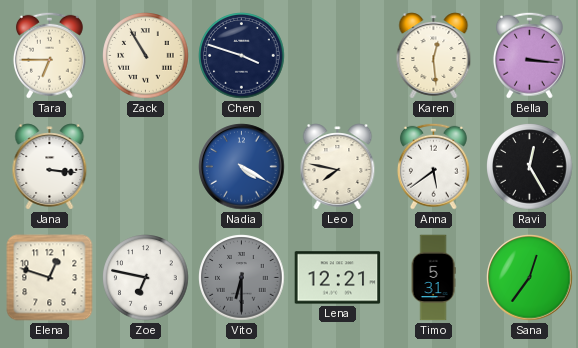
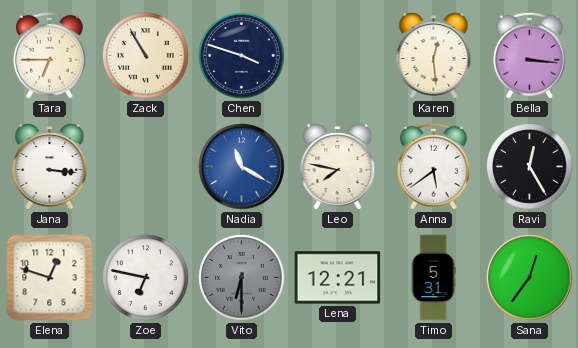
Nadia: 4:20 -> 11:20
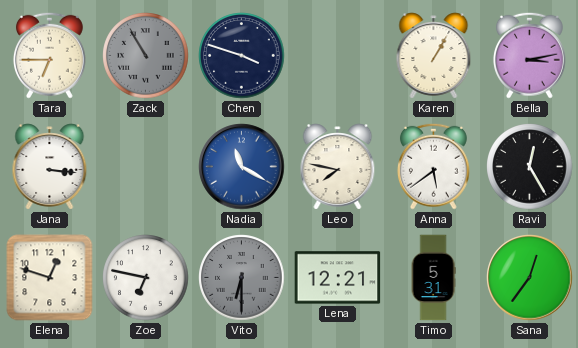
Zack dial: cream -> grey
Karen: 12:29 -> 1:05
Bella: 3:16 -> 3:13
